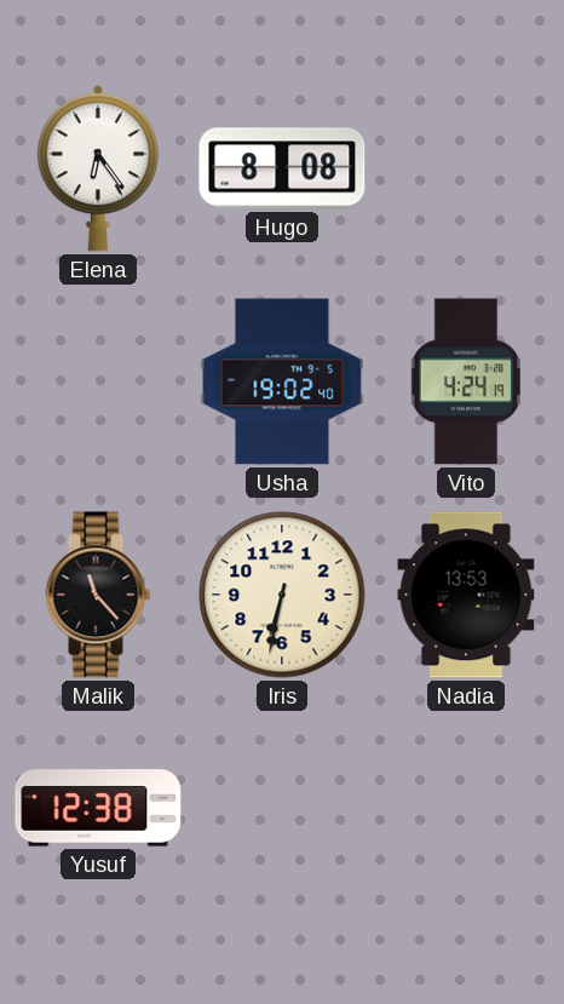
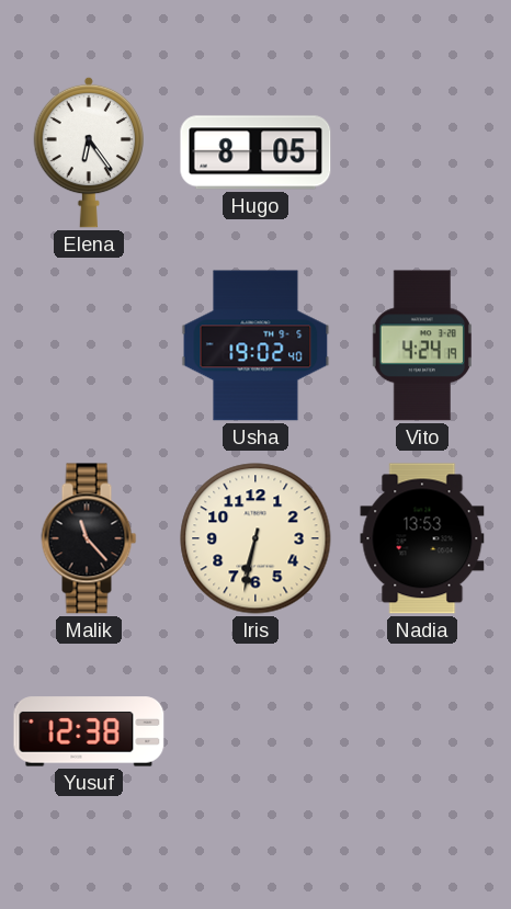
Hugo: 8:08 -> 8:05
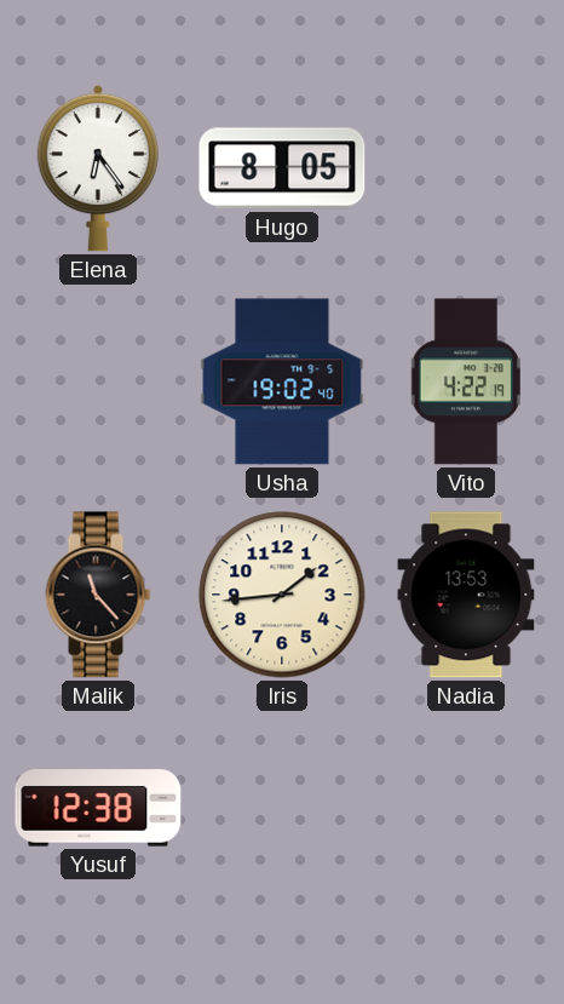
Vito: 4:24 -> 4:22
Iris: 6:32 -> 1:44
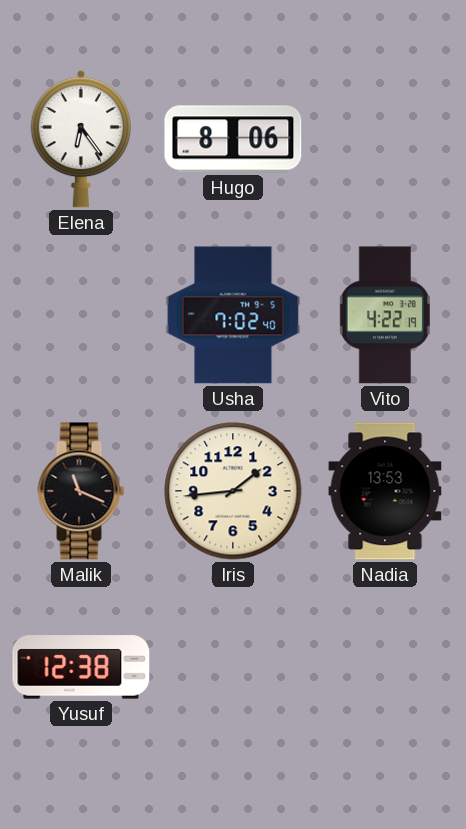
Hugo: 8:05 -> 8:06
Usha: 19:02 -> 7:02
Malik: 11:23 -> 11:19
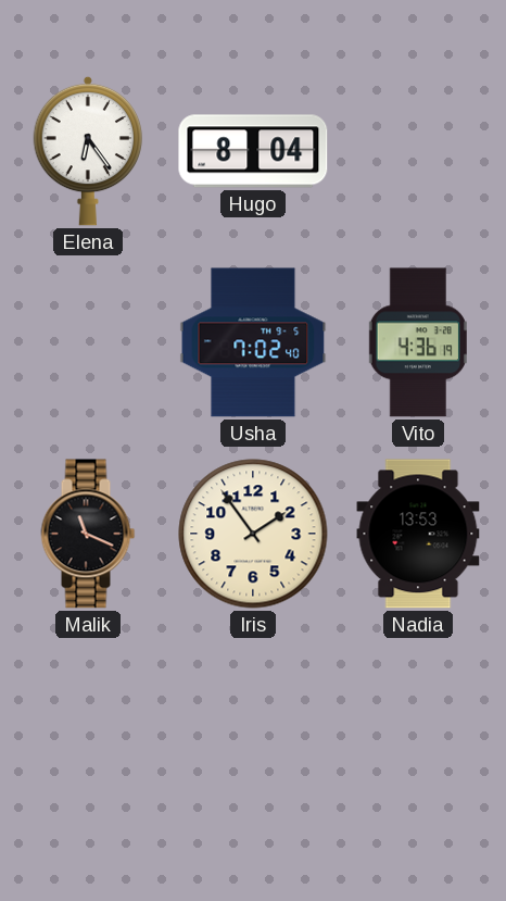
Hugo: 8:06 -> 8:04
Vito: 4:22 -> 4:36
Iris: 1:44 -> 1:54
Yusuf: 12:38 -> none
